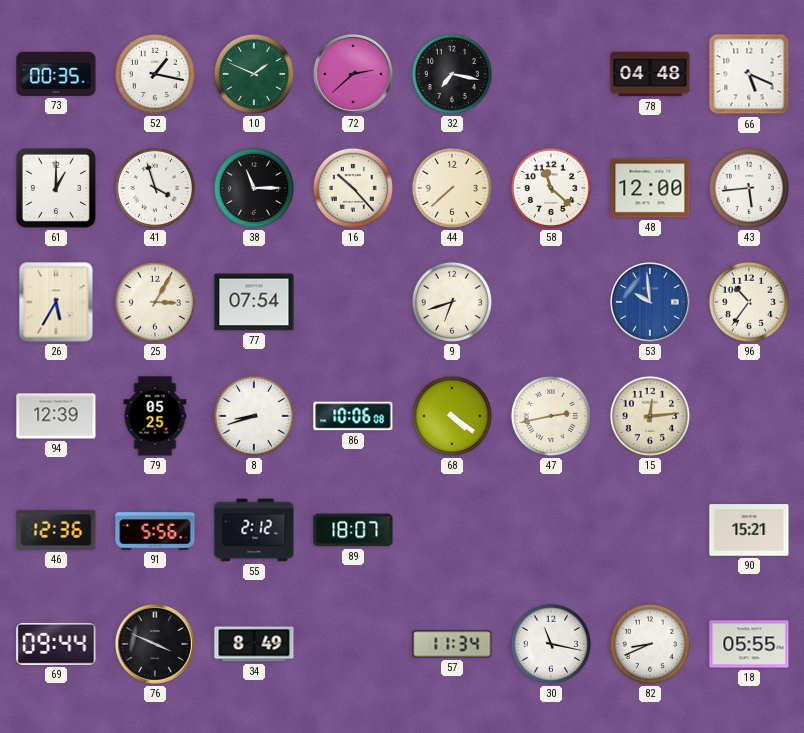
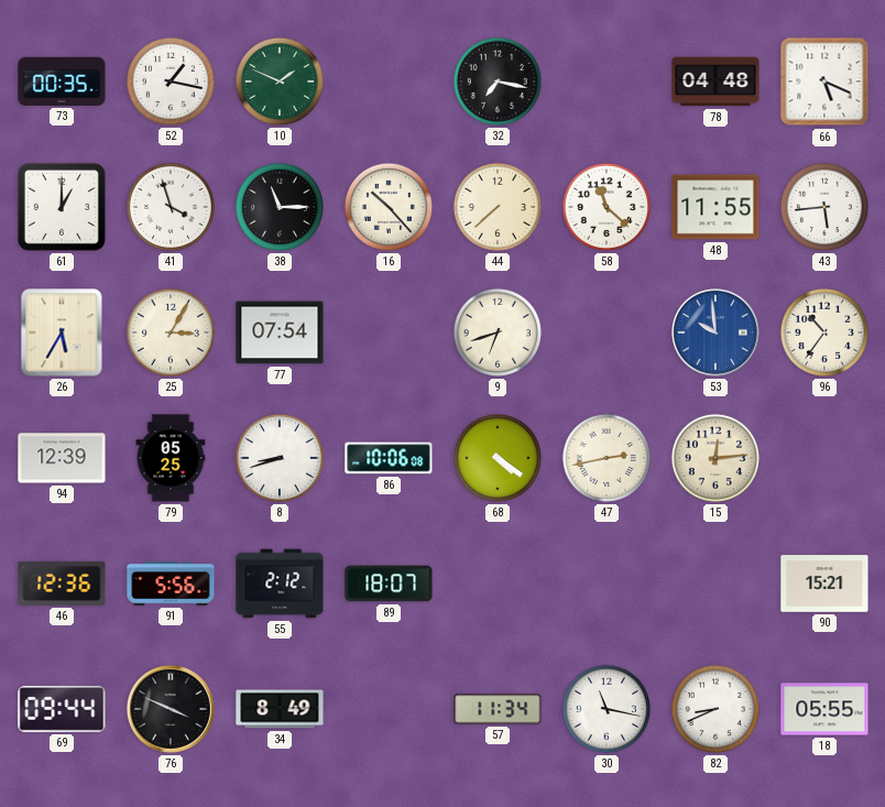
72: 2:38 -> none
48: 12:00 -> 11:55
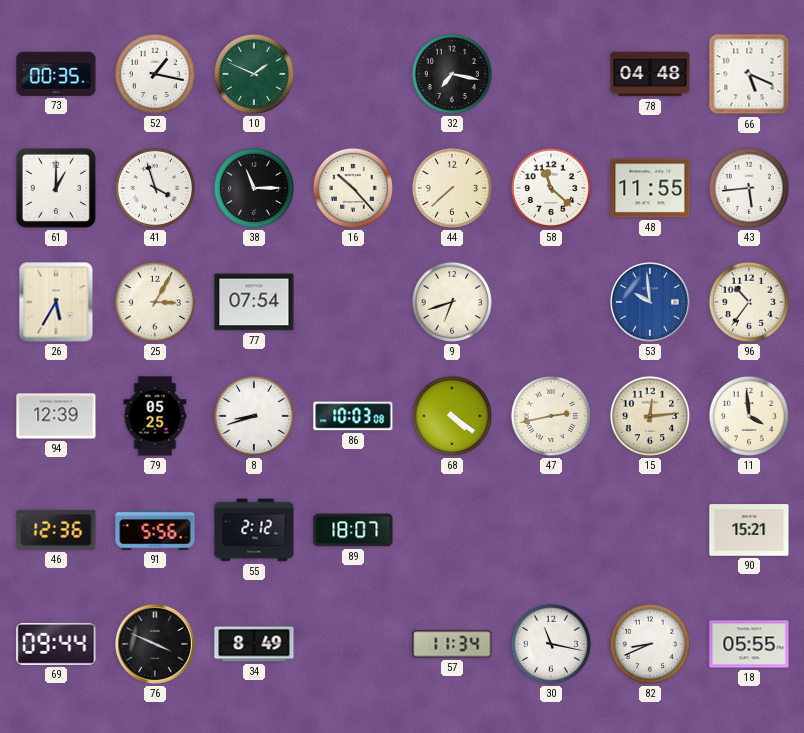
86: 10:06 -> 10:03
11: none -> 3:59
